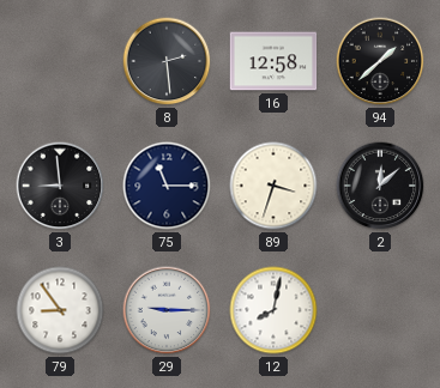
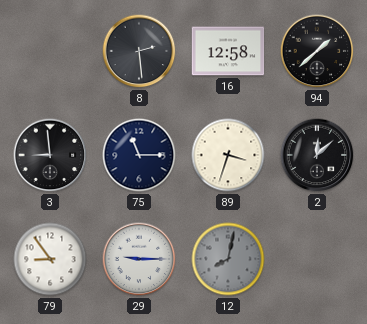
12 dial: white -> grey
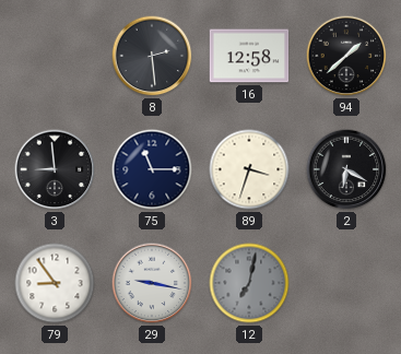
2: 12:08 -> 6:20
29: 9:15 -> 9:17
12: 8:02 -> 7:02
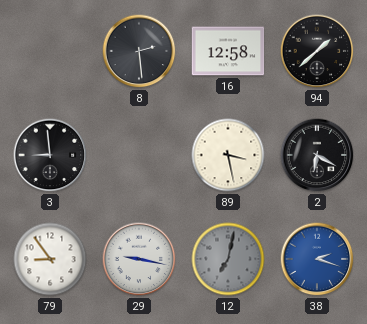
75: 11:15 -> none
89: 3:33 -> 3:28
38: none -> 2:18
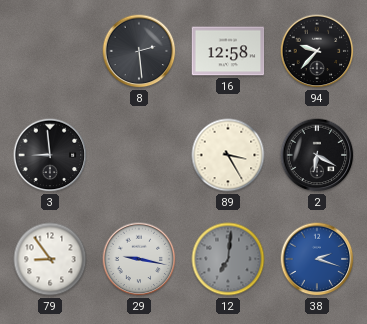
94: 1:38 -> 9:37
89: 3:28 -> 3:25
12: 7:02 -> 7:01
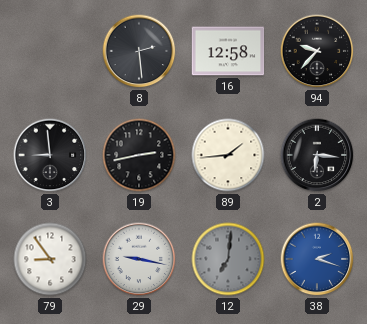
19: none -> 2:43
89: 3:25 -> 1:44
2: 6:20 -> 6:16
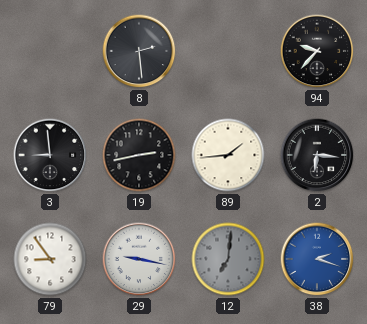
16: 12:58 -> none
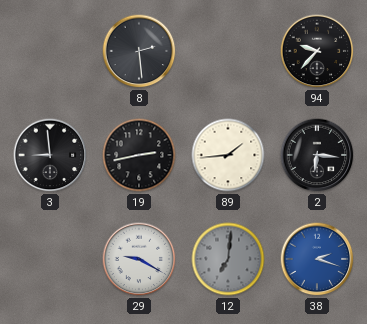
79: 8:54 -> none
29: 9:17 -> 9:20
